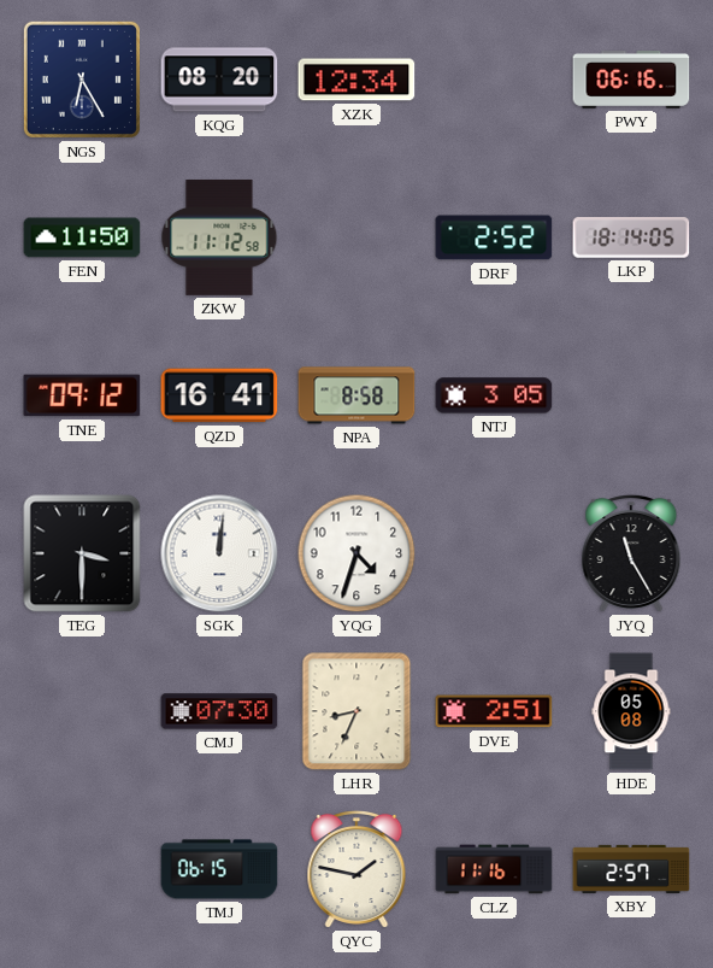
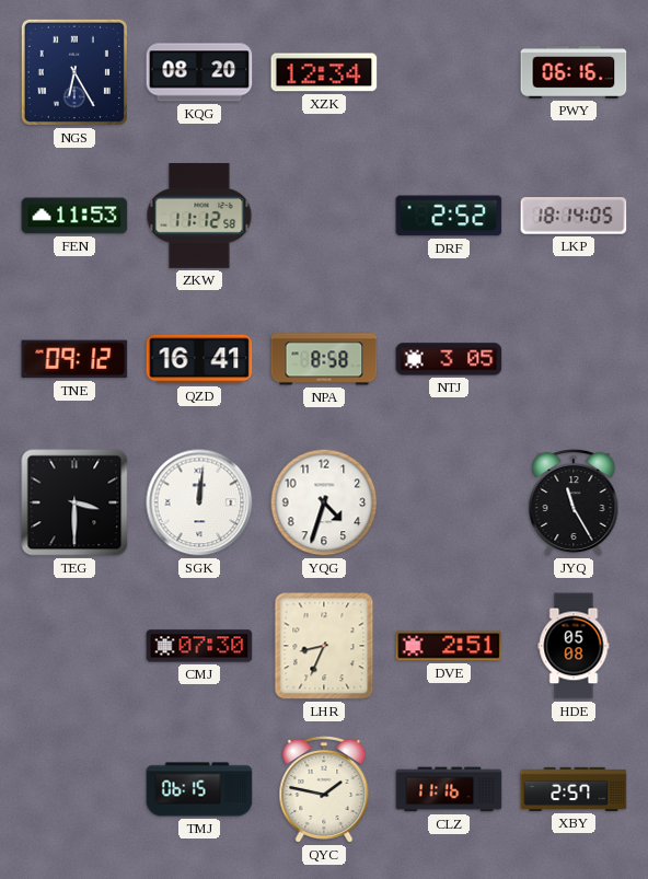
FEN: 11:50 -> 11:53
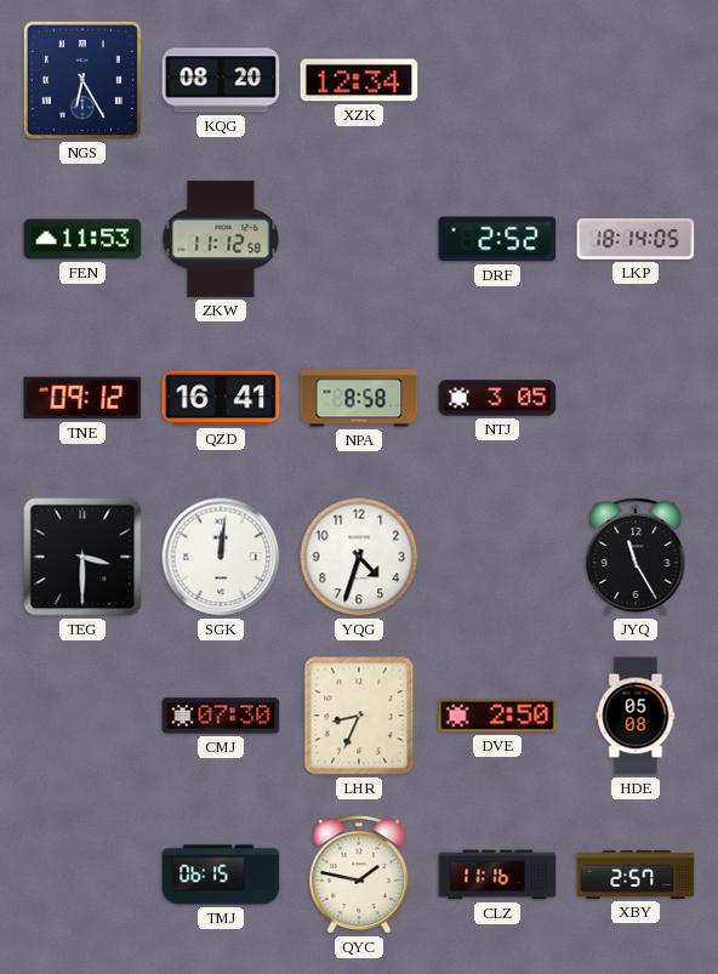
PWY: 06:16 -> none
DVE: 2:51 -> 2:50
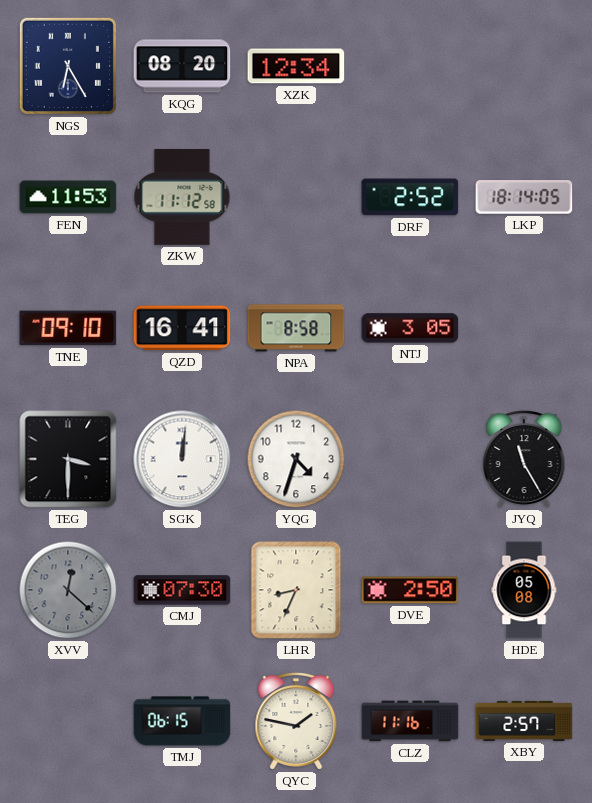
TNE: 09:12 -> 09:10
XVV: none -> 12:22
